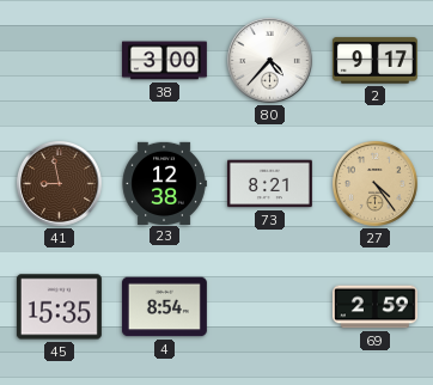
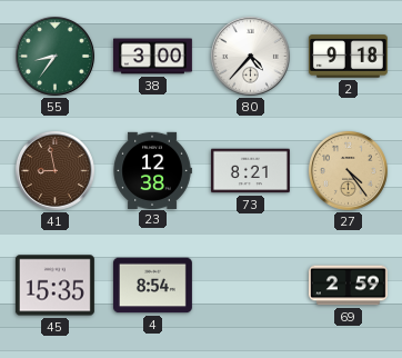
55: none -> 8:36
2: 9:17 -> 9:18
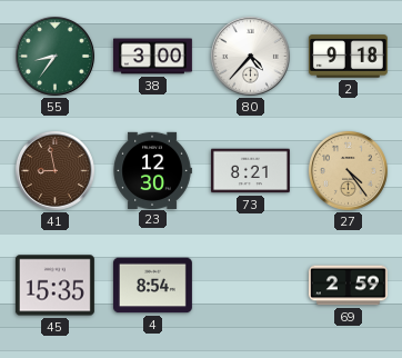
23: 12:38 -> 12:30
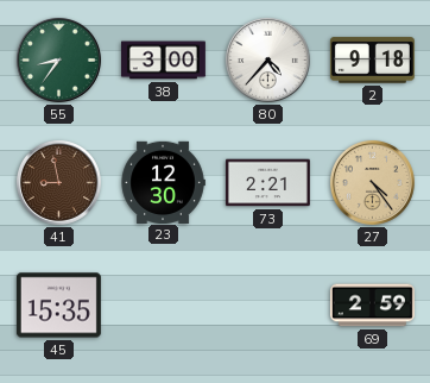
73: 8:21 -> 2:21
4: 8:54 -> none
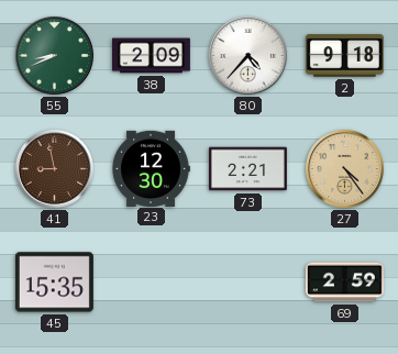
55: 8:36 -> 8:41
38: 3:00 -> 2:09
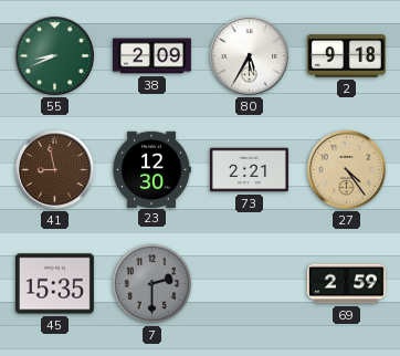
80: 4:37 -> 5:35
7: none -> 2:30
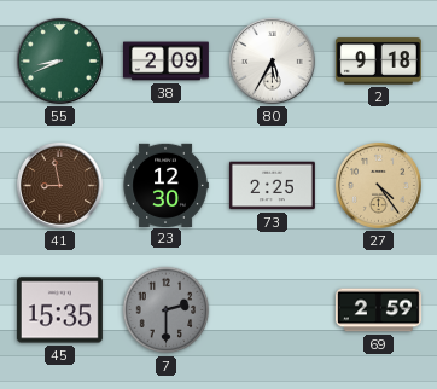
73: 2:21 -> 2:25
